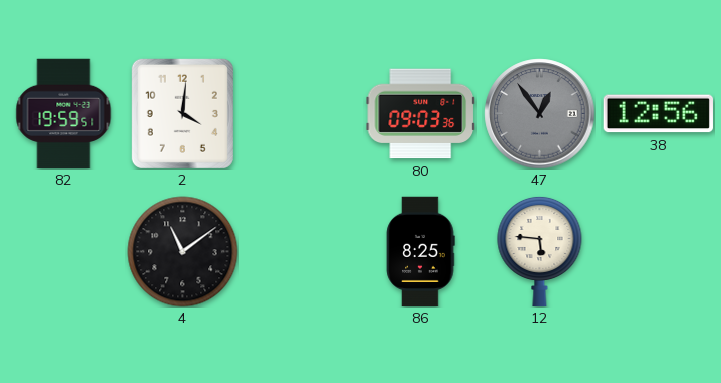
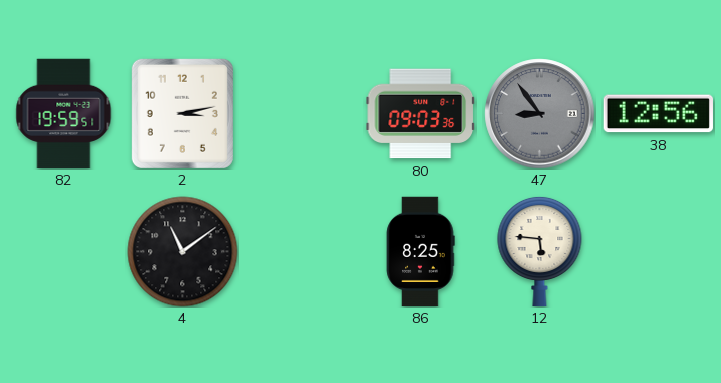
2: 4:01 -> 3:13
47: 12:54 -> 8:54
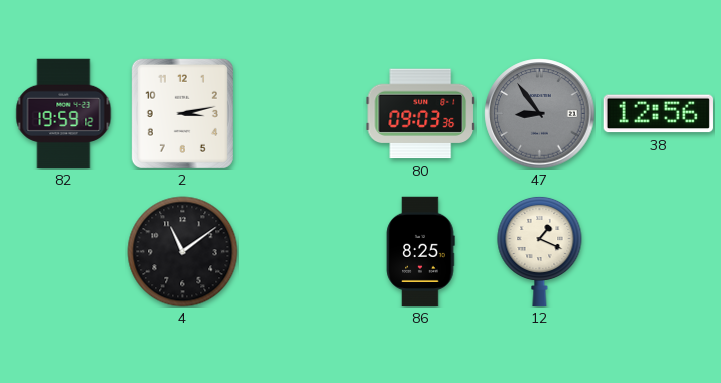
82: 19:59:51 -> 19:59:12
12: 5:46 -> 1:19
